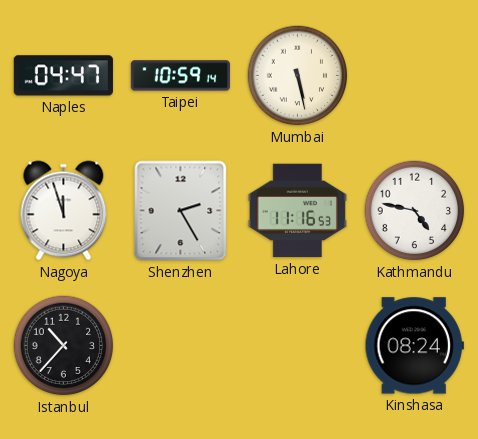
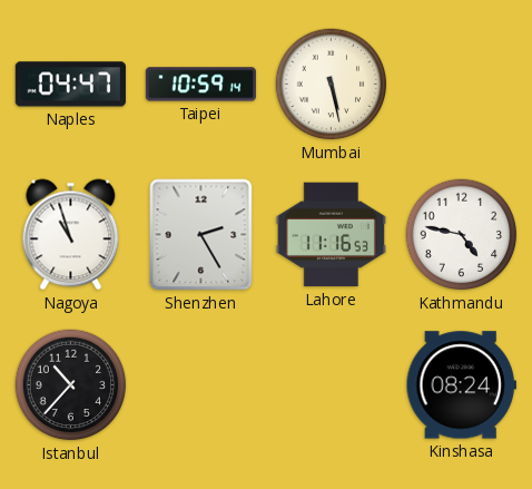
Nagoya: 11:57 -> 10:57
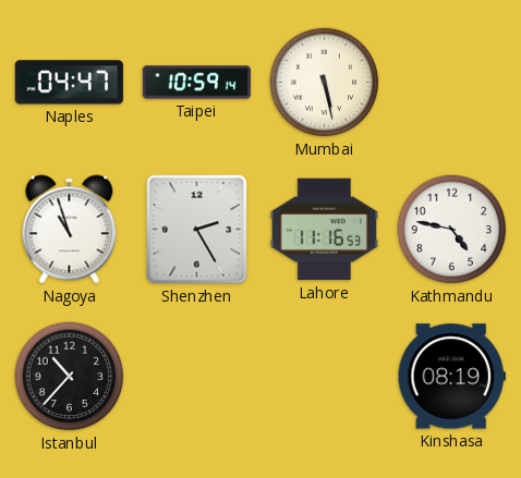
Kinshasa: 08:24 -> 08:19
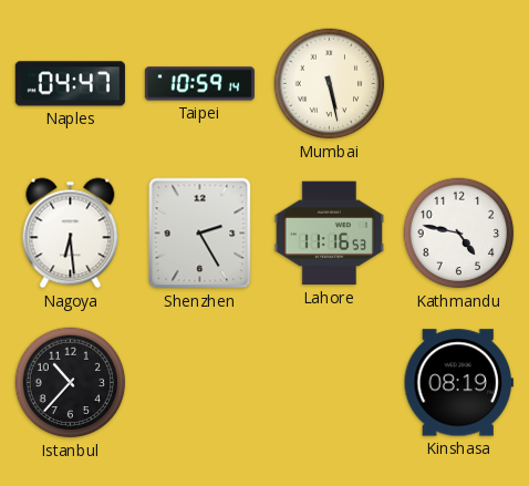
Nagoya: 10:57 -> 6:29
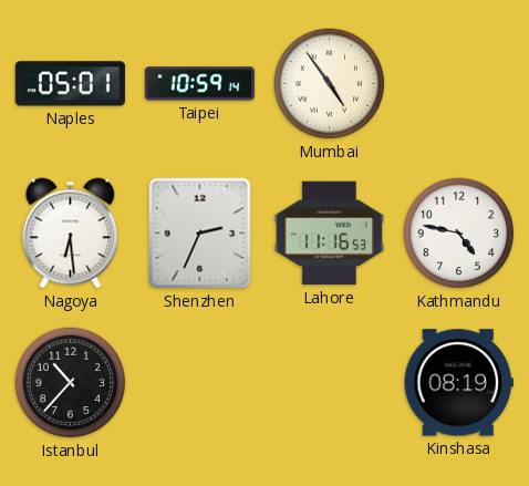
Naples: 04:47 -> 05:01
Mumbai: 5:28 -> 4:54
Shenzhen: 2:25 -> 2:34
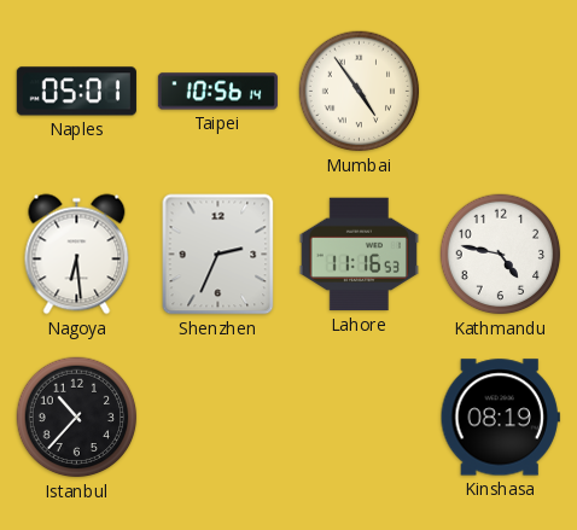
Taipei: 10:59 -> 10:56
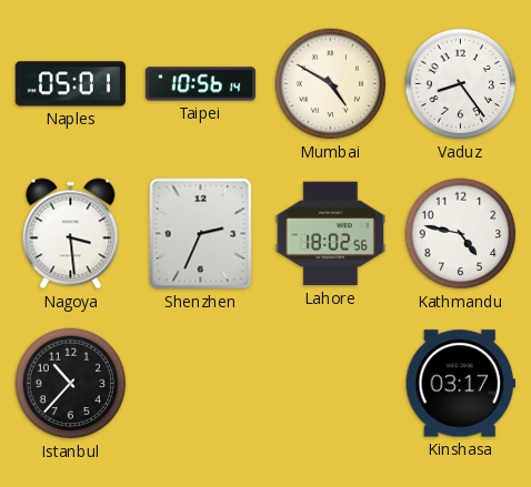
Mumbai: 4:54 -> 4:50
Vaduz: none -> 8:24
Nagoya: 6:29 -> 3:29
Lahore: 11:16 -> 18:02
Kinshasa: 08:19 -> 03:17
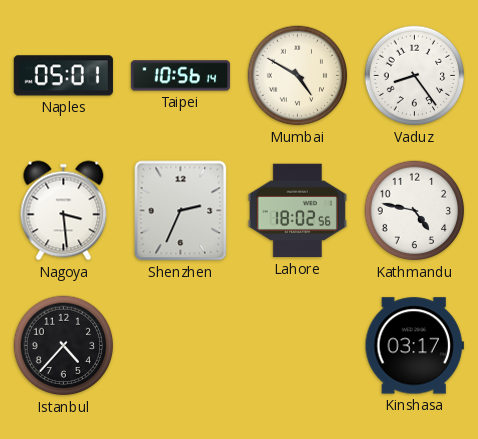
Istanbul: 10:37 -> 4:37
